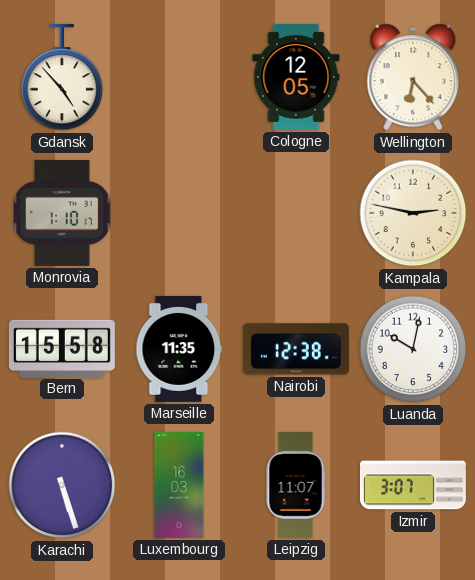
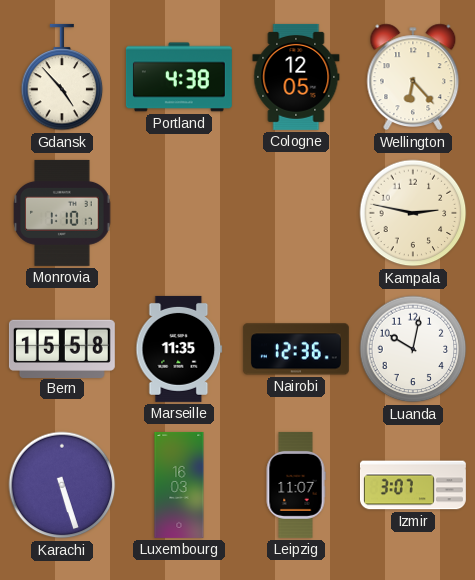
Portland: none -> 4:38
Nairobi: 12:38 -> 12:36
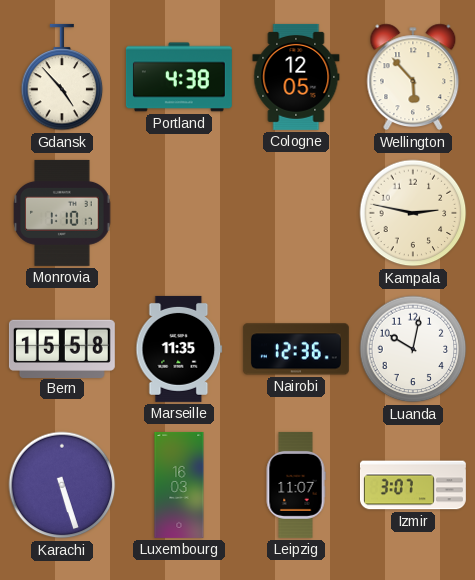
Wellington: 6:23 -> 5:53
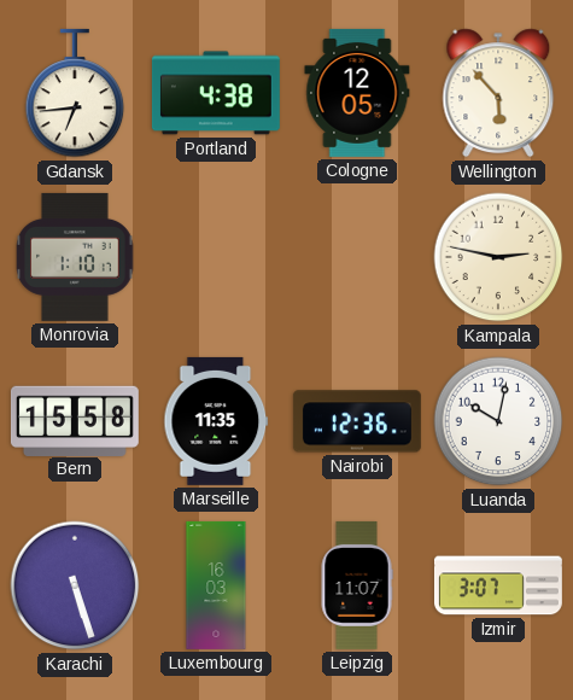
Gdansk: 4:53 -> 6:44
